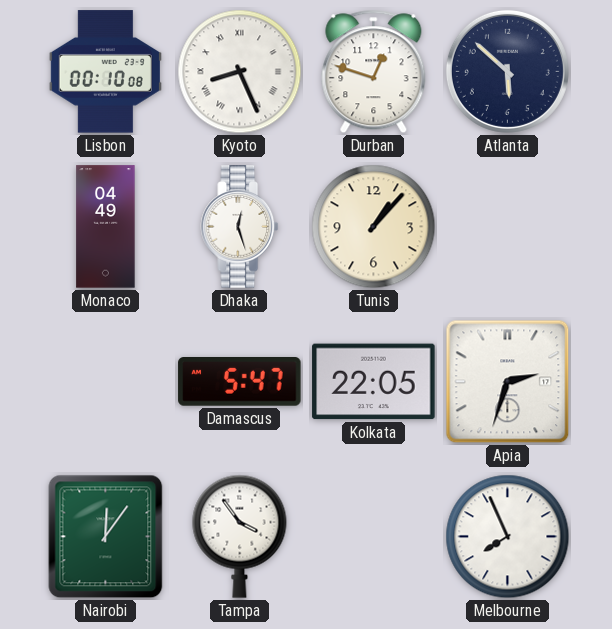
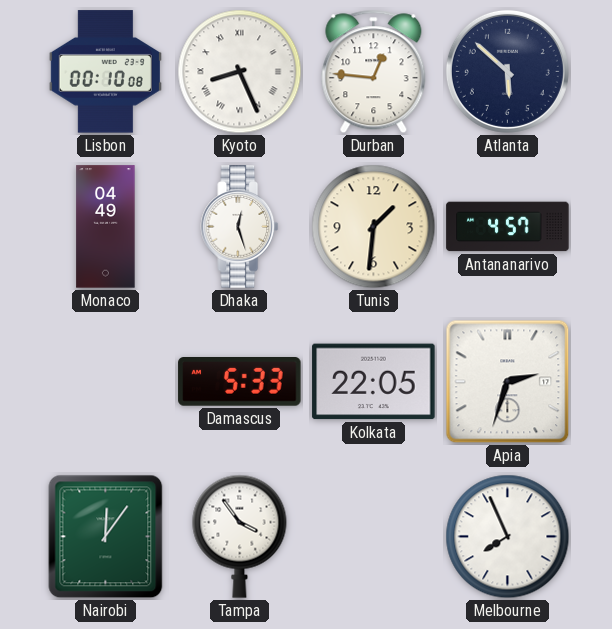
Durban: 12:48 -> 12:46
Tunis: 1:07 -> 1:31
Antananarivo: none -> 4:57
Damascus: 5:47 -> 5:33
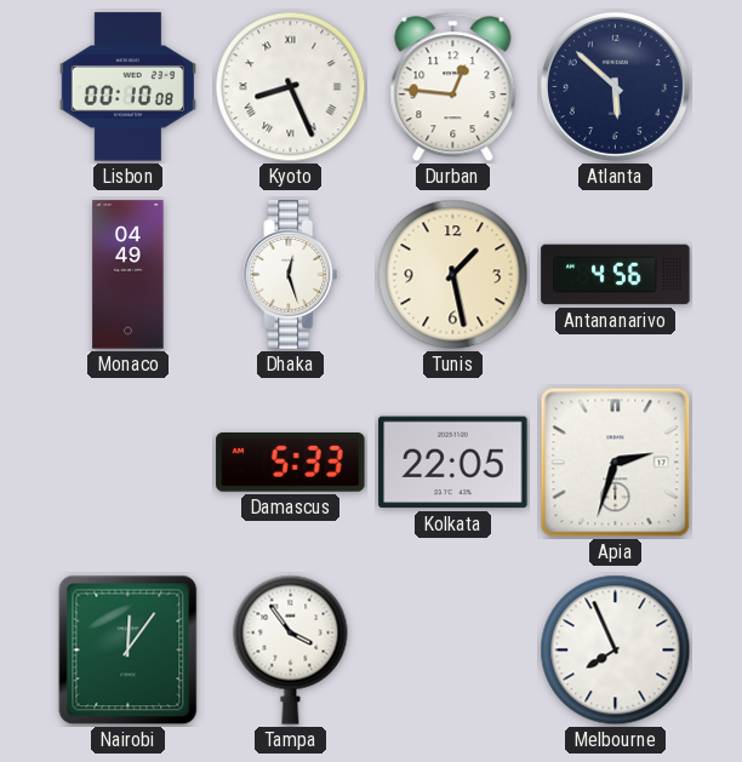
Tunis: 1:31 -> 1:28
Antananarivo: 4:57 -> 4:56
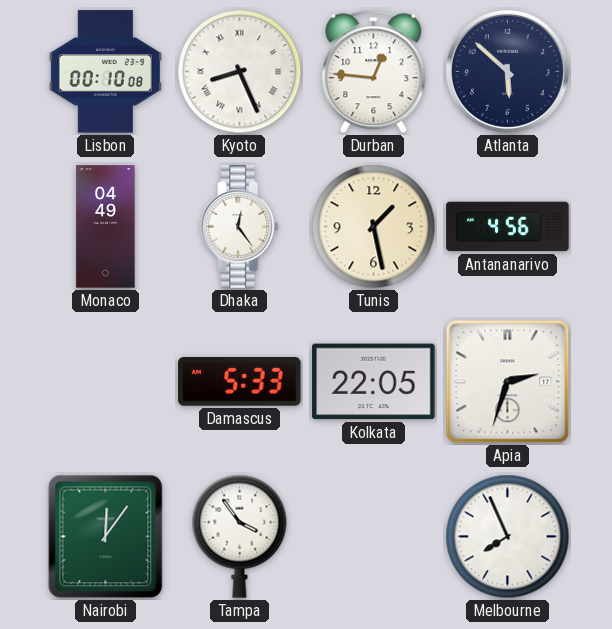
Dhaka: 12:27 -> 12:24
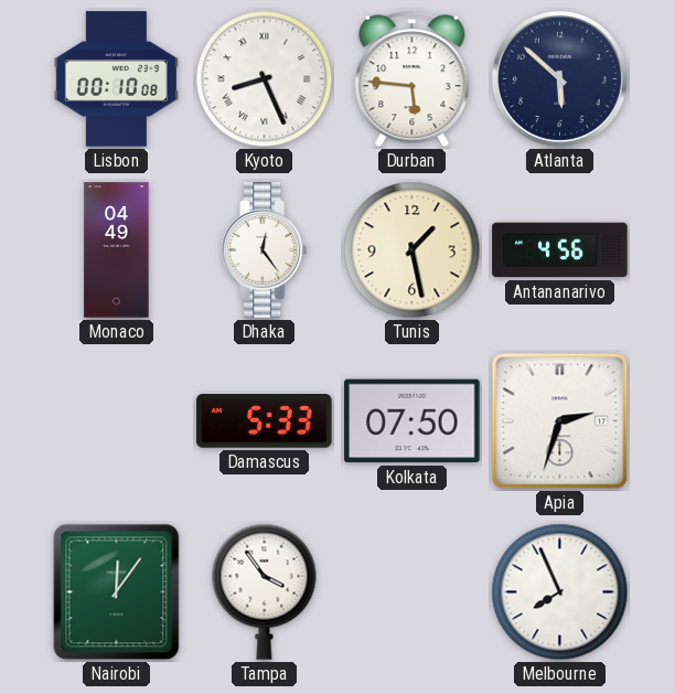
Durban: 12:46 -> 5:46
Kolkata: 22:05 -> 07:50
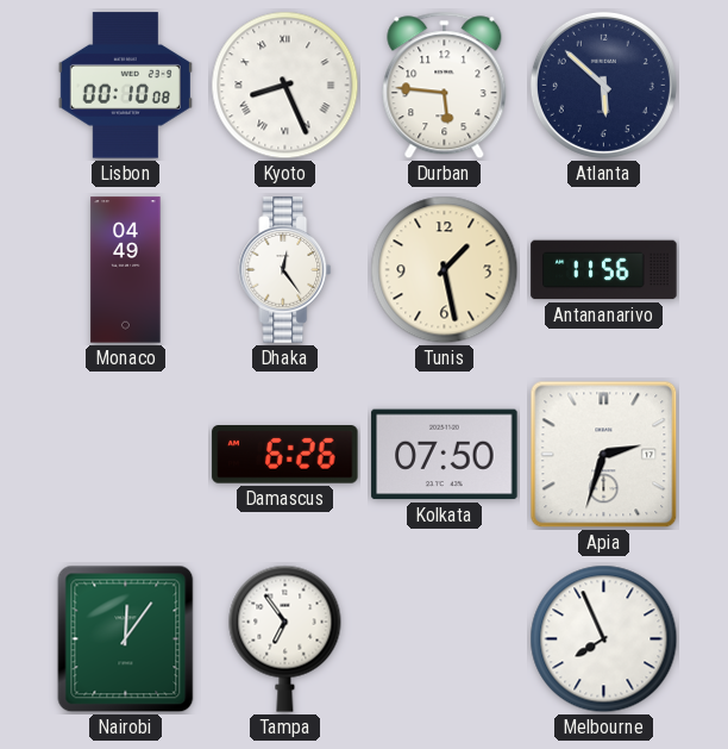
Antananarivo: 4:56 -> 11:56
Damascus: 5:33 -> 6:26
Tampa: 3:54 -> 6:54
